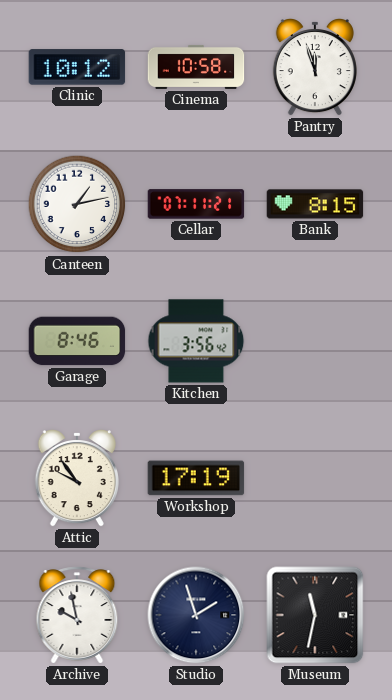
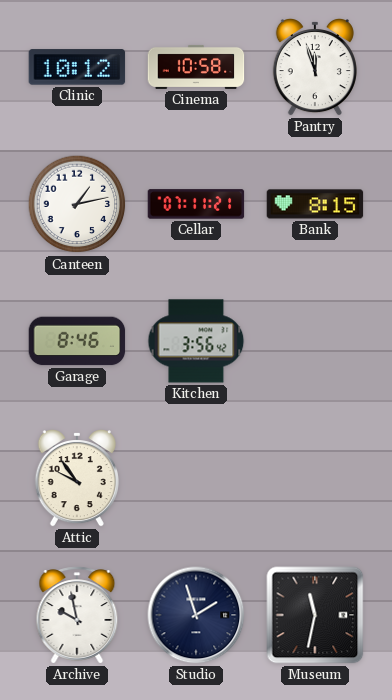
Workshop: 17:19 -> none
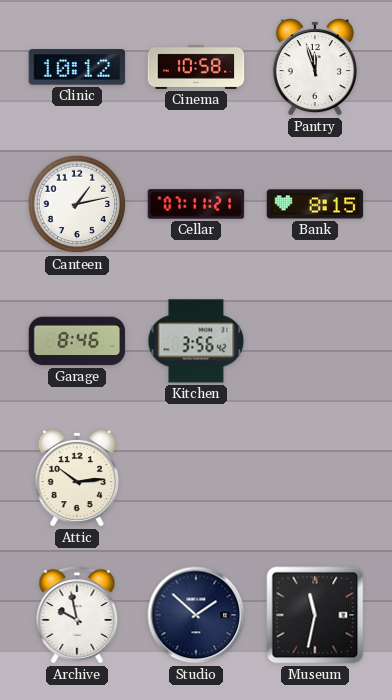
Attic: 9:54 -> 10:14
Studio: 1:57 -> 1:52
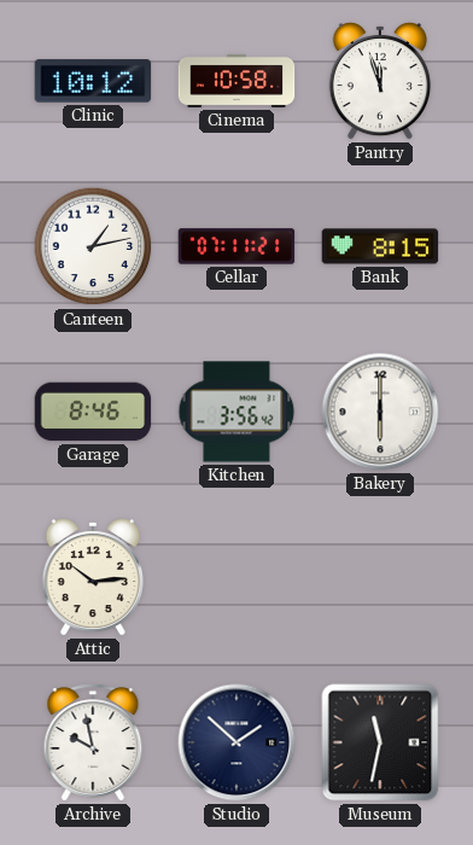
Bakery: none -> 6:00
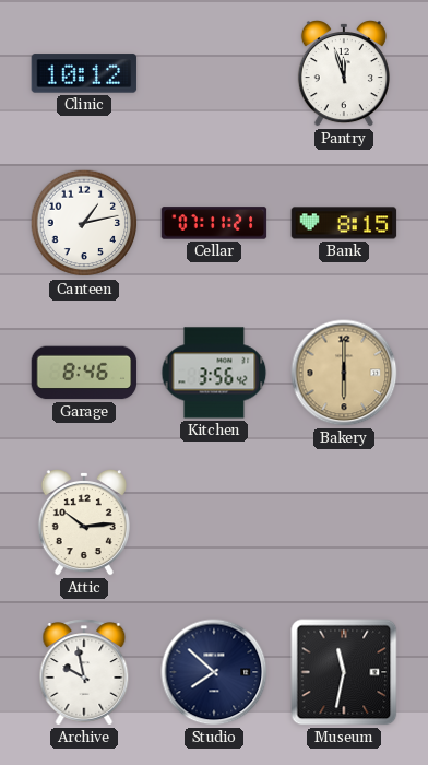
Cinema: 10:58 -> none
Bakery dial: white -> champagne
Studio: 1:52 -> 7:52
